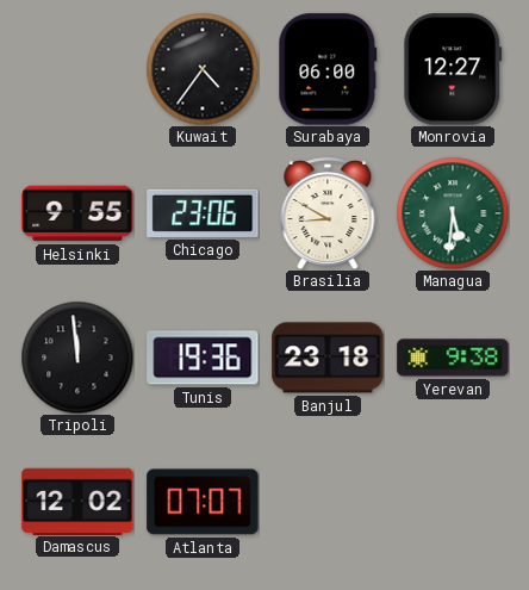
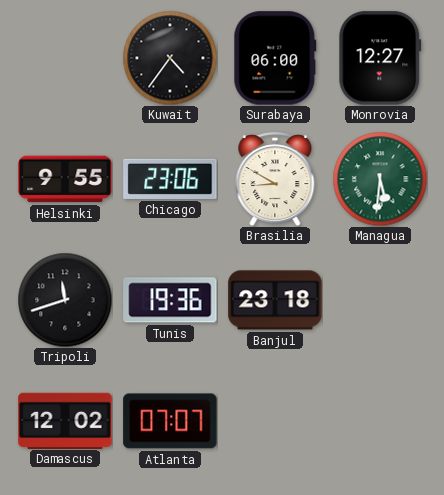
Tripoli: 11:59 -> 11:42
Yerevan: 9:38 -> none
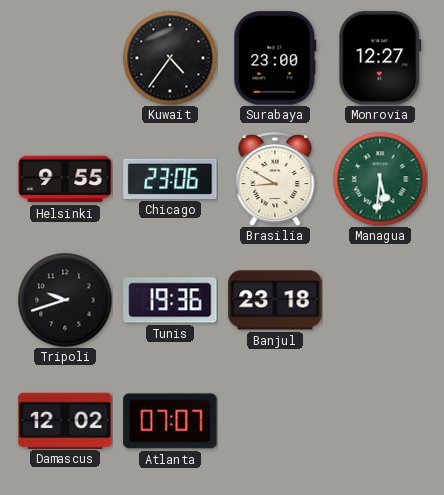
Surabaya: 06:00 -> 23:00
Tripoli: 11:42 -> 9:42
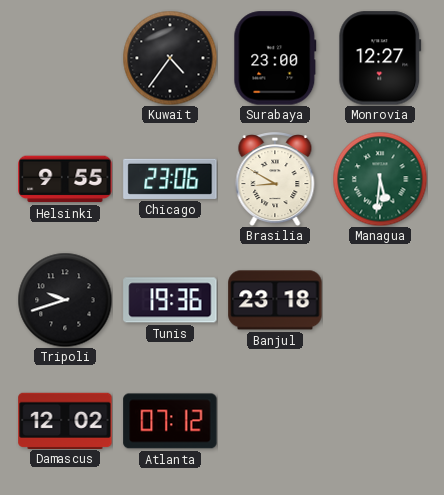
Atlanta: 07:07 -> 07:12
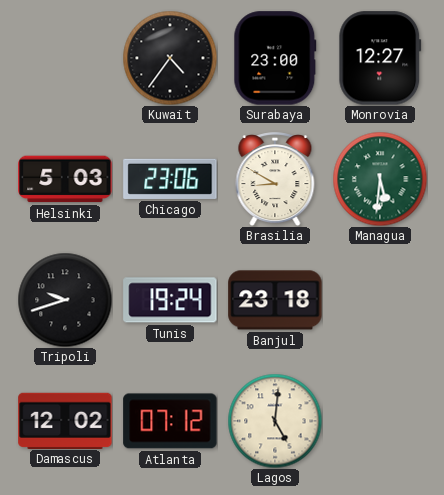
Helsinki: 9:55 -> 5:03
Tunis: 19:36 -> 19:24
Lagos: none -> 5:01
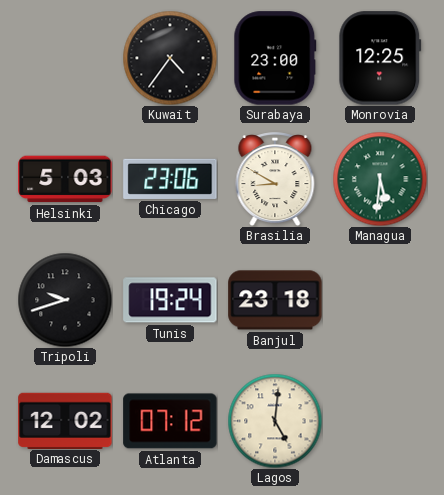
Monrovia: 12:27 -> 12:25
